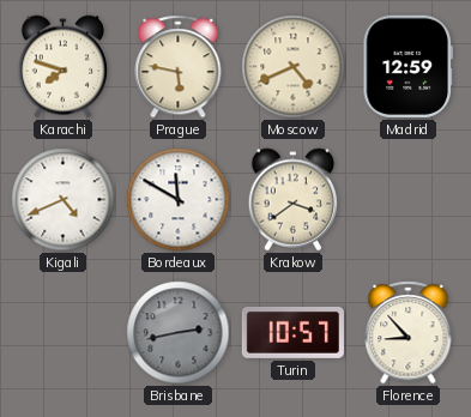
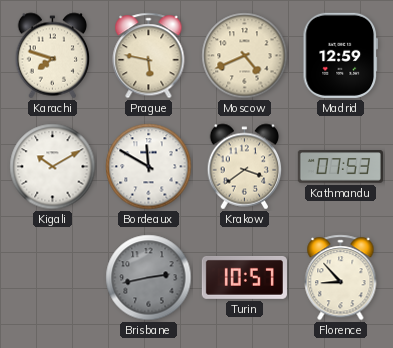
Kigali: 4:41 -> 10:10
Kathmandu: none -> 07:53
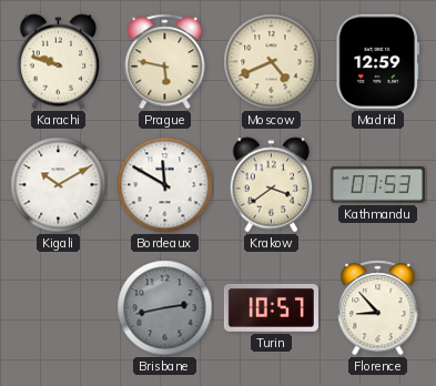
Karachi: 7:48 -> 9:48
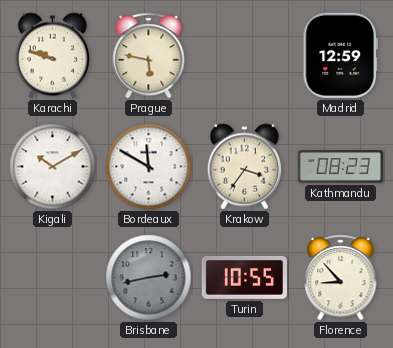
Moscow: 4:41 -> none
Krakow: 3:39 -> 3:36
Kathmandu: 07:53 -> 08:23
Turin: 10:57 -> 10:55
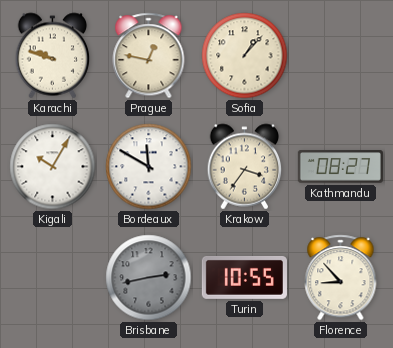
Prague: 5:47 -> 12:47
Sofia: none -> 1:07
Madrid: 12:59 -> none
Kigali: 10:10 -> 10:05
Kathmandu: 08:23 -> 08:27
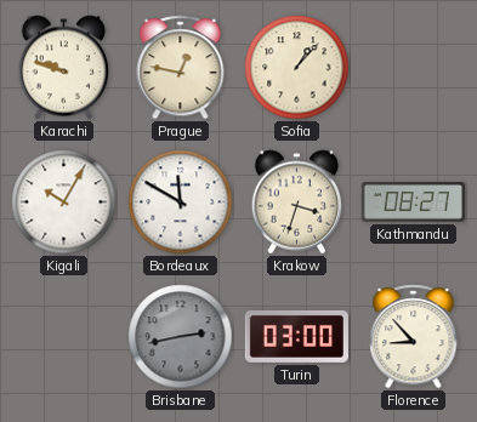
Krakow: 3:36 -> 3:33
Turin: 10:55 -> 03:00
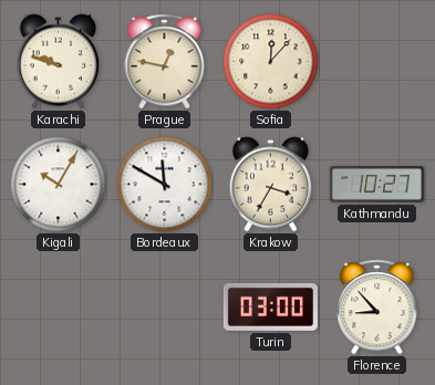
Sofia: 1:07 -> 12:07
Krakow: 3:33 -> 3:35
Kathmandu: 08:27 -> 10:27
Brisbane: 2:43 -> none
